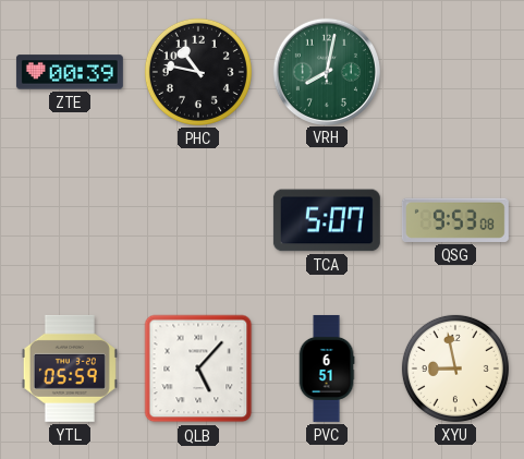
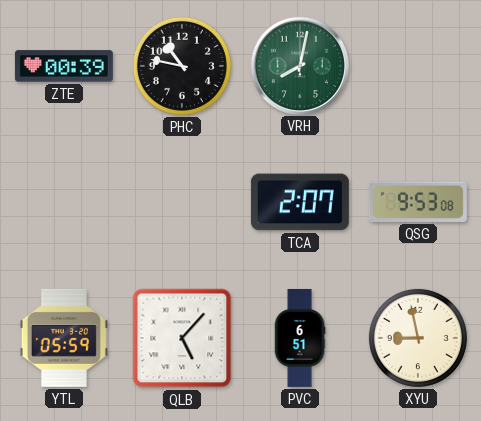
TCA: 5:07 -> 2:07
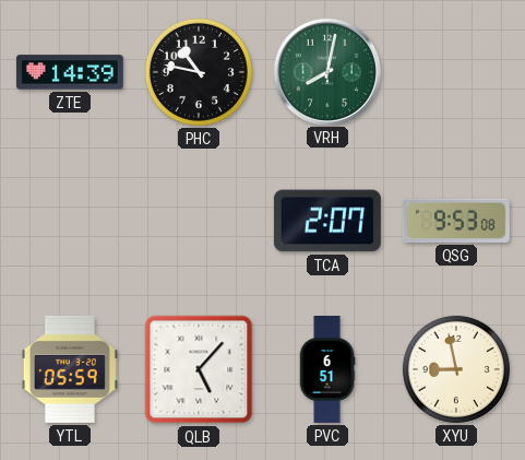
ZTE: 00:39 -> 14:39
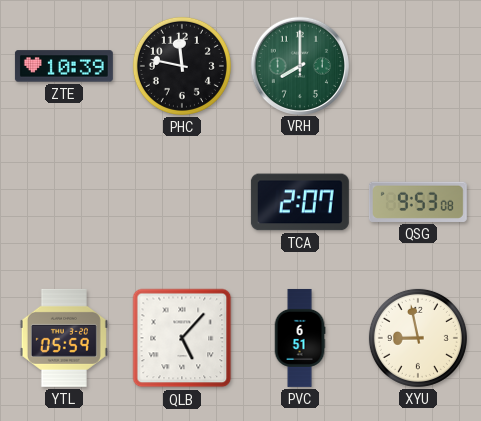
ZTE: 14:39 -> 10:39
PHC: 10:47 -> 11:47
VRH: 8:02 -> 8:00
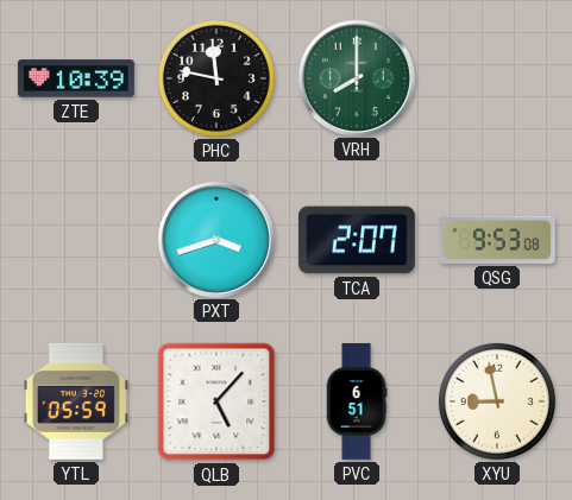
PXT: none -> 3:42
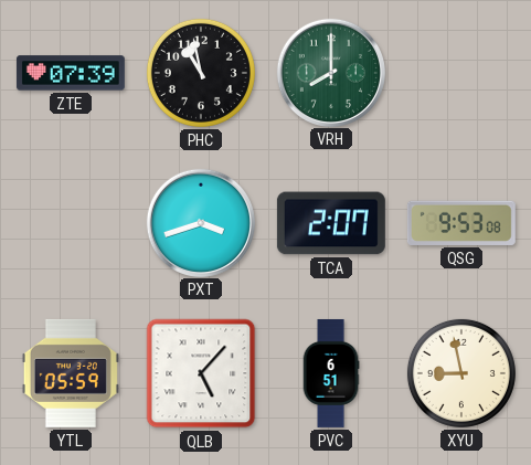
ZTE: 10:39 -> 07:39
PHC: 11:47 -> 10:58
